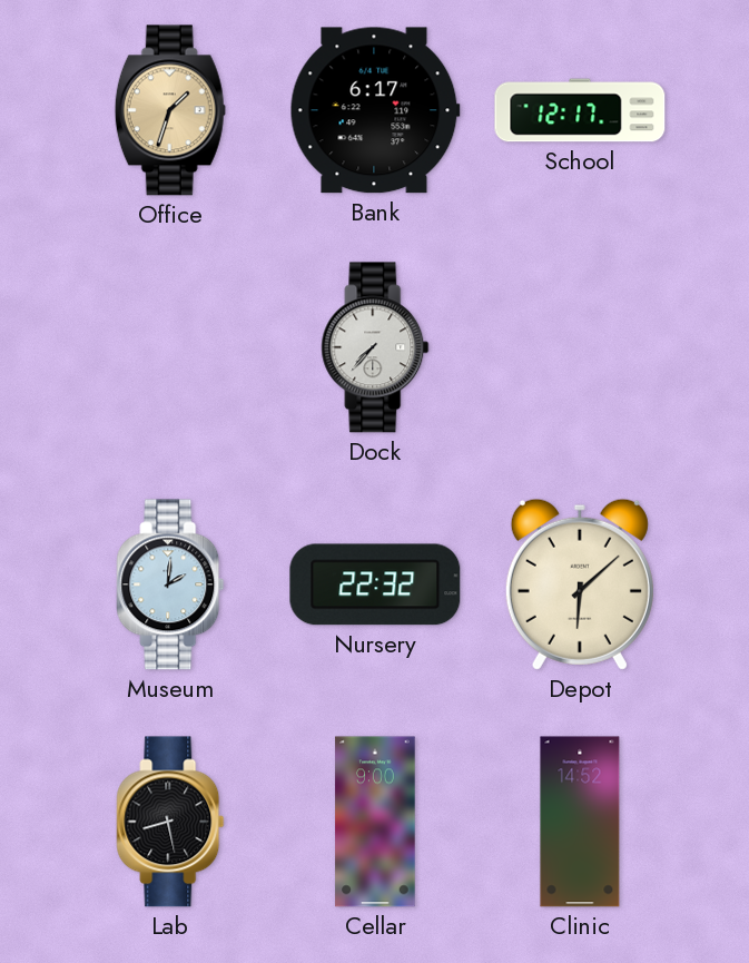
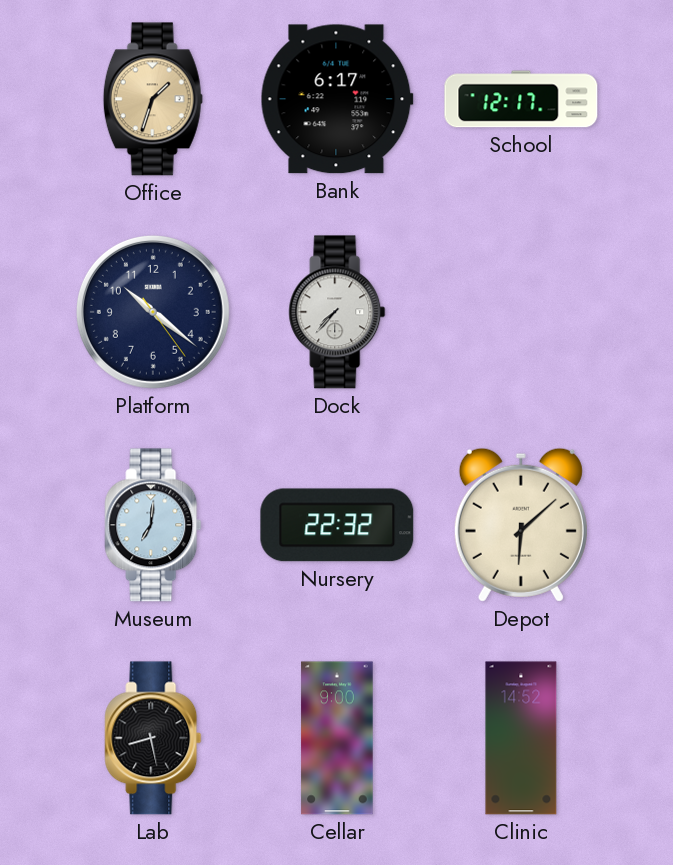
Platform: none -> 10:21
Museum: 2:01 -> 7:01
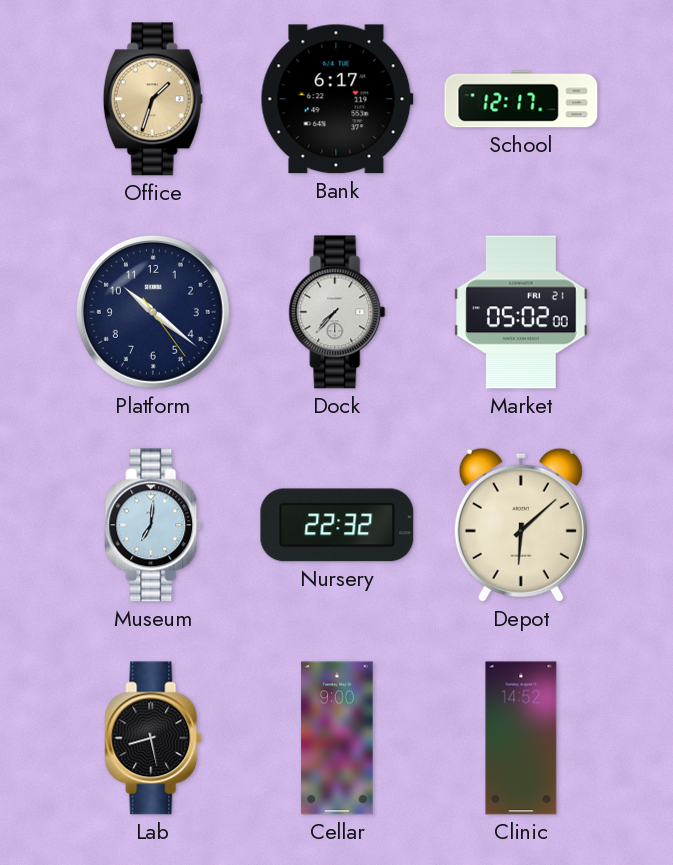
Market: none -> 05:02
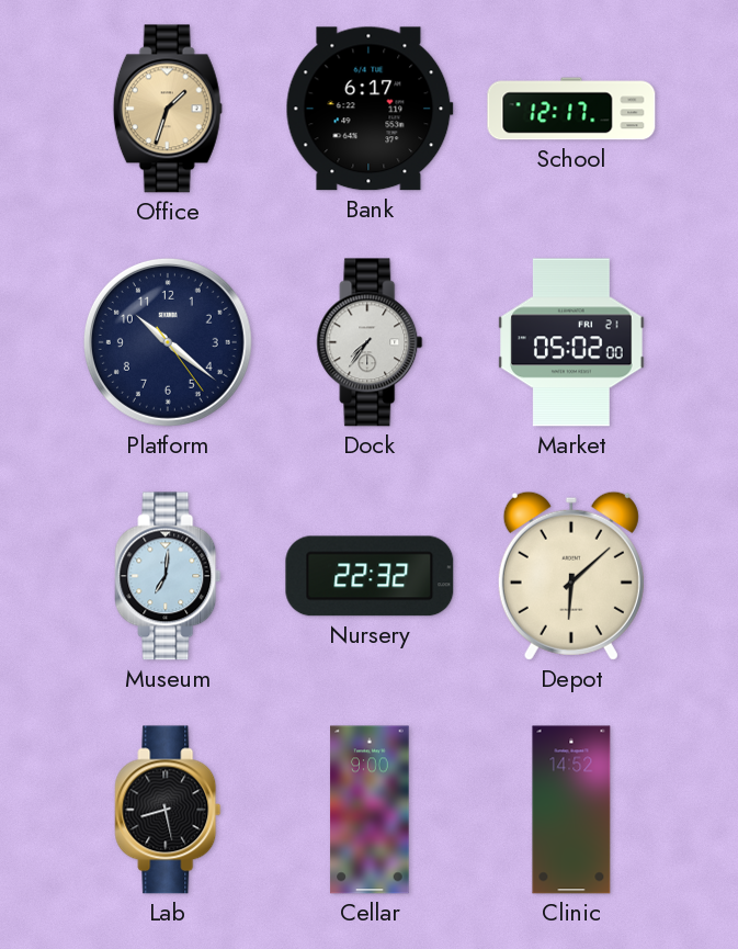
Dock: 7:37 -> 7:36
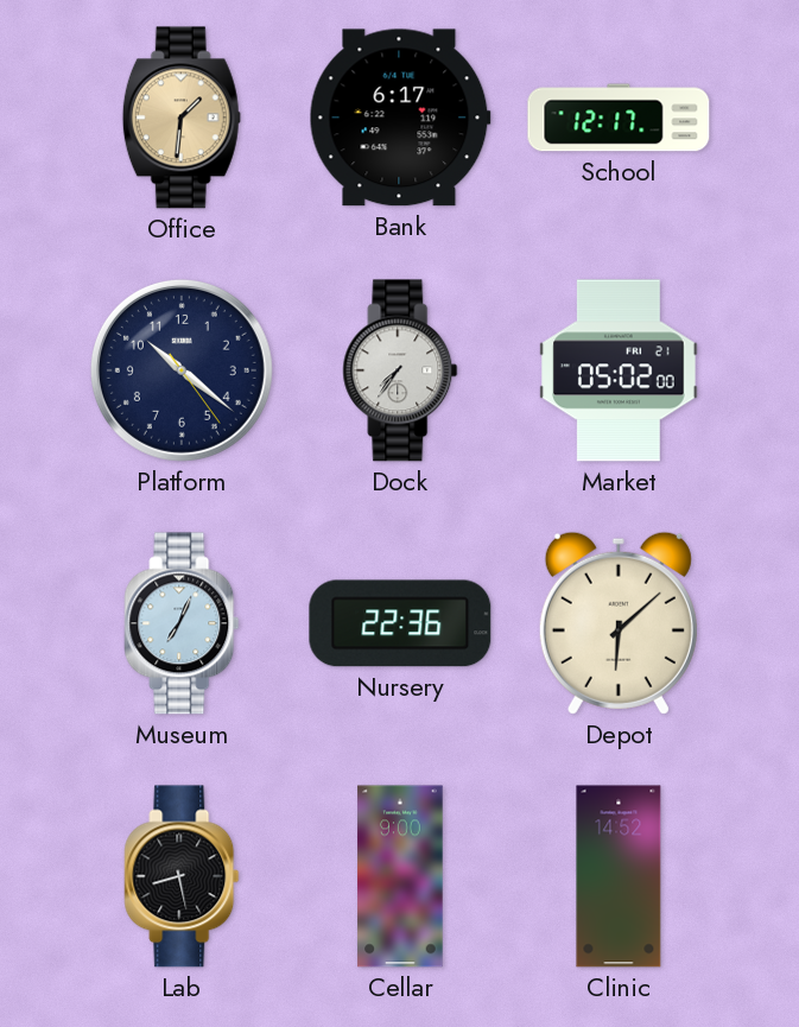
Office: 1:33 -> 1:31
Museum: 7:01 -> 7:04
Nursery: 22:32 -> 22:36
